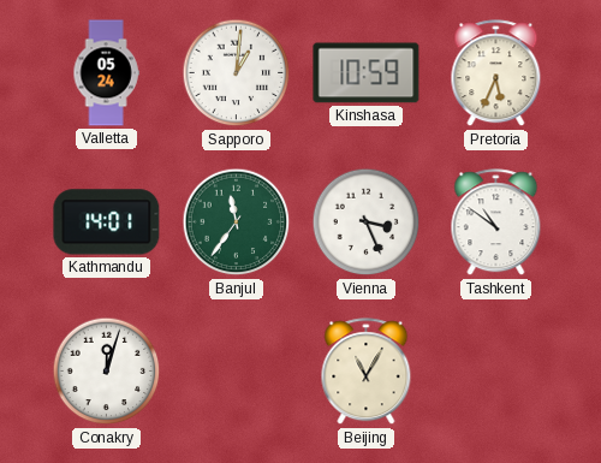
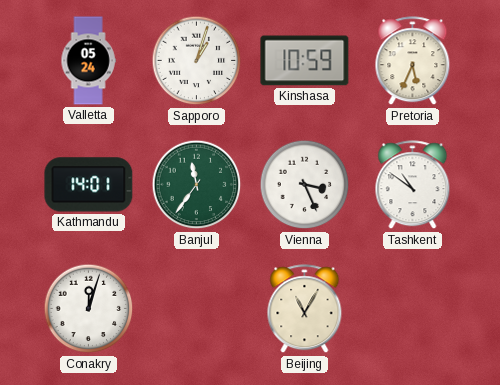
Sapporo: 1:01 -> 1:03
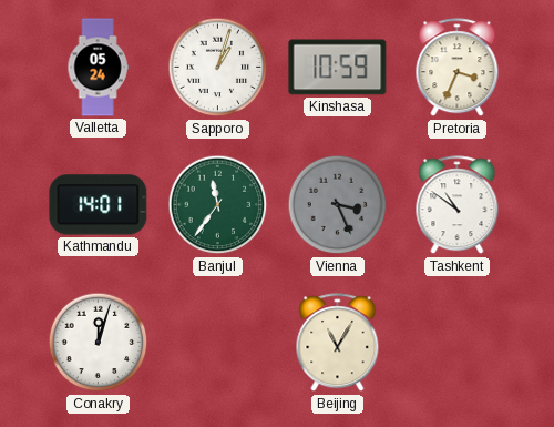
Pretoria: 5:34 -> 3:34
Vienna dial: white -> grey
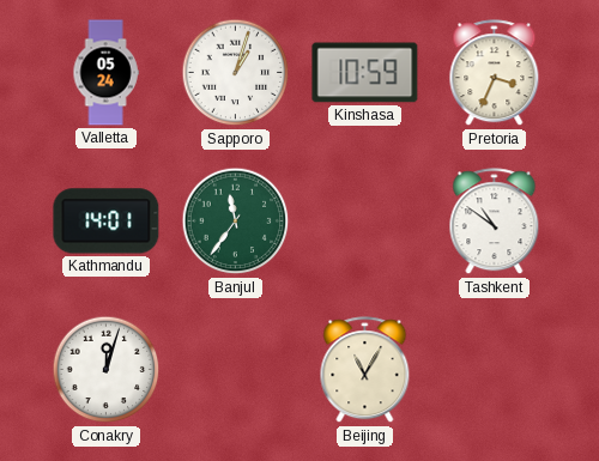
Vienna: 3:26 -> none
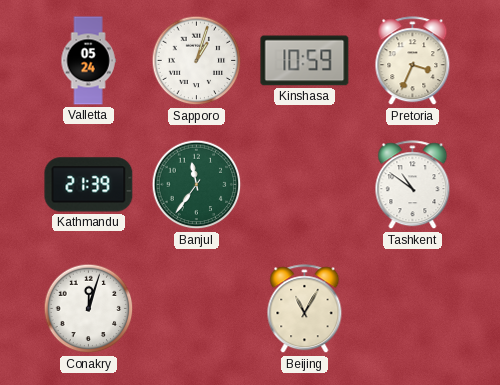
Kathmandu: 14:01 -> 21:39
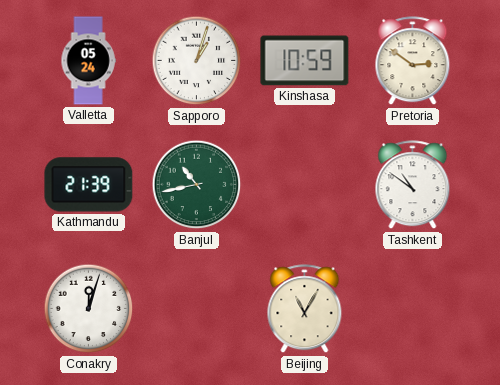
Pretoria: 3:34 -> 2:51
Banjul: 11:36 -> 10:43
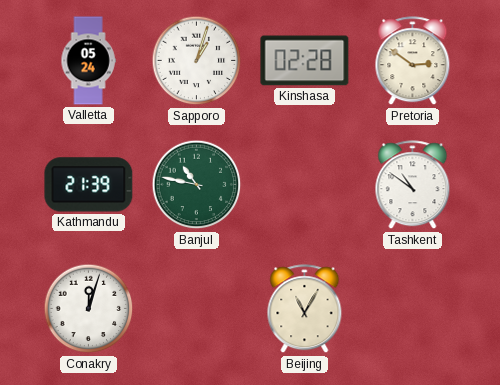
Kinshasa: 10:59 -> 02:28
Banjul: 10:43 -> 10:47
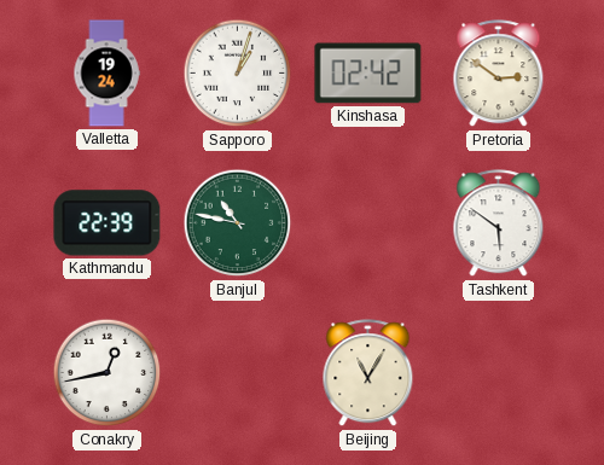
Valletta: 05:24 -> 19:24
Kinshasa: 02:28 -> 02:42
Kathmandu: 21:39 -> 22:39
Tashkent: 10:51 -> 5:51
Conakry: 12:03 -> 12:43
